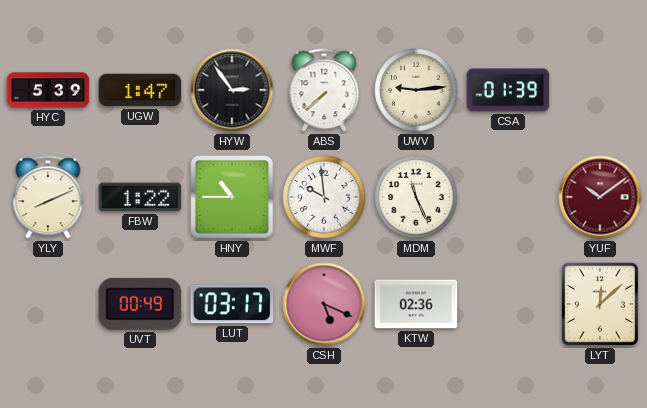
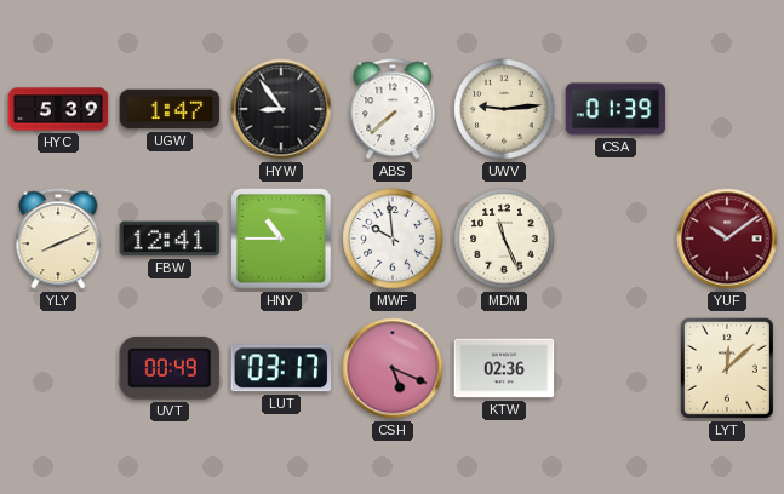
HYW: 2:54 -> 8:54
FBW: 1:22 -> 12:41
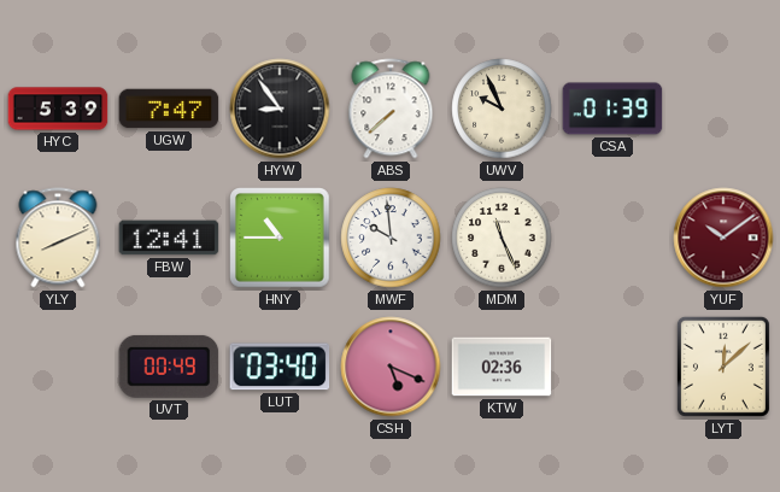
UGW: 1:47 -> 7:47
UWV: 9:14 -> 9:56
LUT: 03:17 -> 03:40
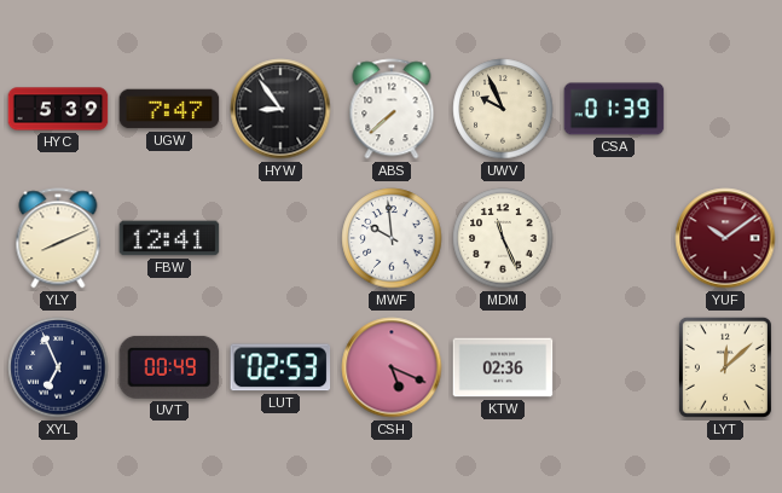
HNY: 10:45 -> none
XYL: none -> 6:56
LUT: 03:40 -> 02:53
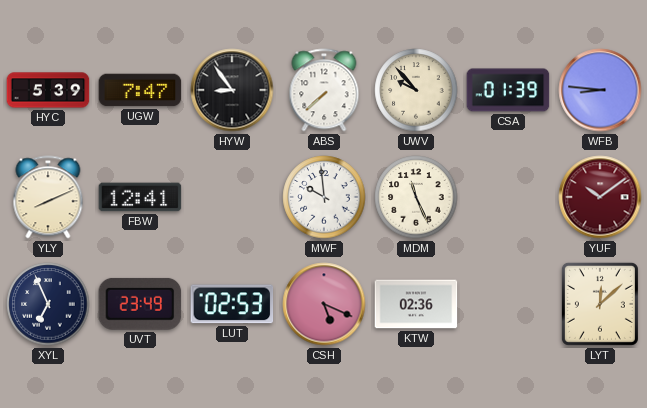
UWV: 9:56 -> 9:53
WFB: none -> 8:46
UVT: 00:49 -> 23:49
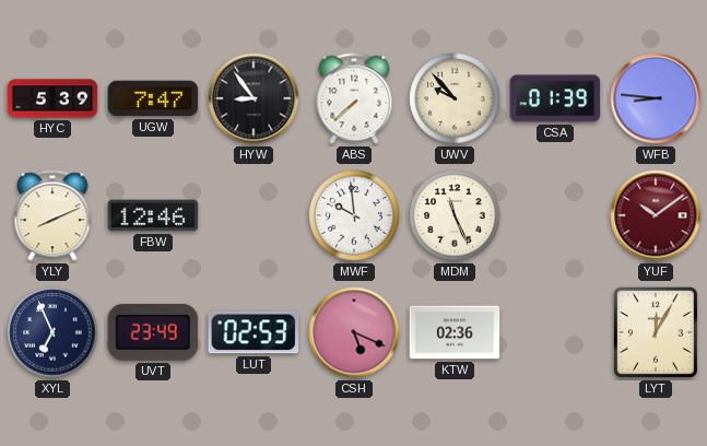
FBW: 12:41 -> 12:46
LYT: 12:08 -> 12:05
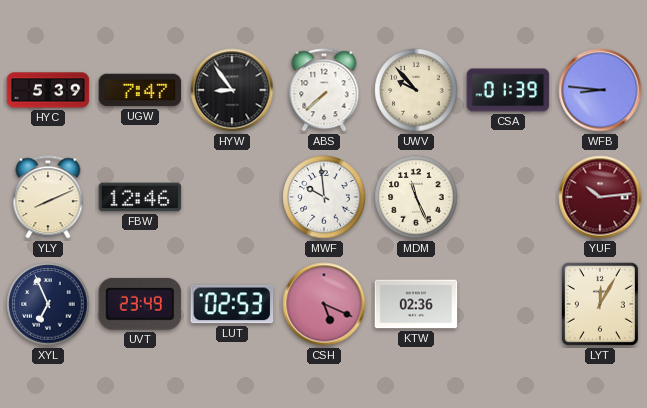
YUF: 10:09 -> 10:14
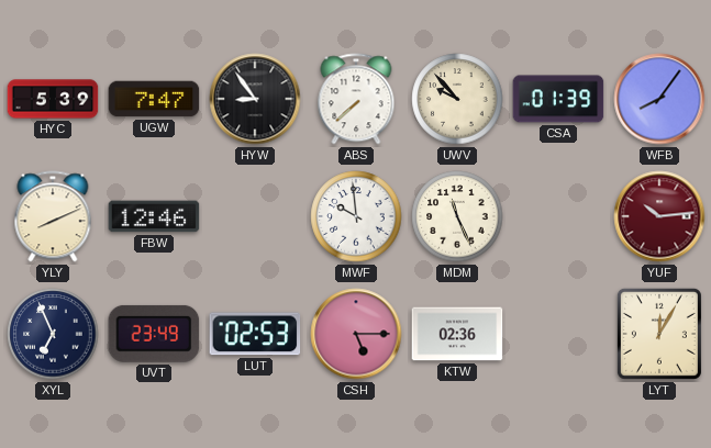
WFB: 8:46 -> 8:06
CSH: 5:19 -> 5:15
